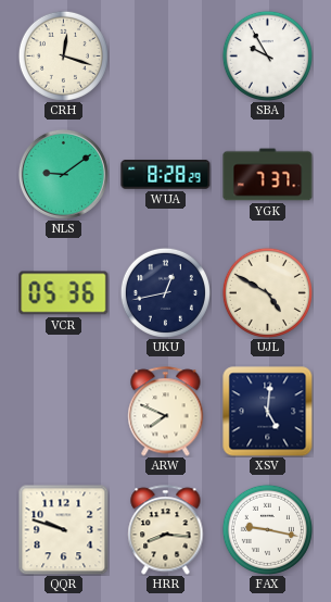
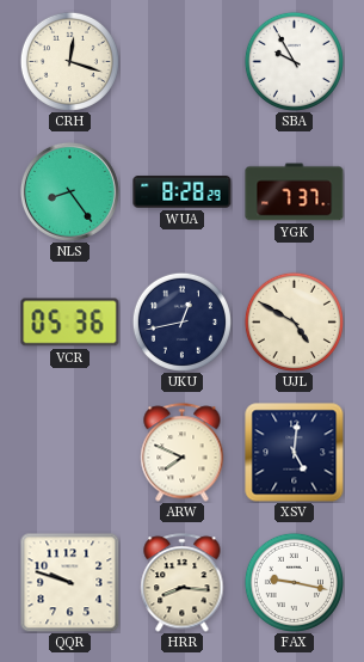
NLS: 9:09 -> 8:24
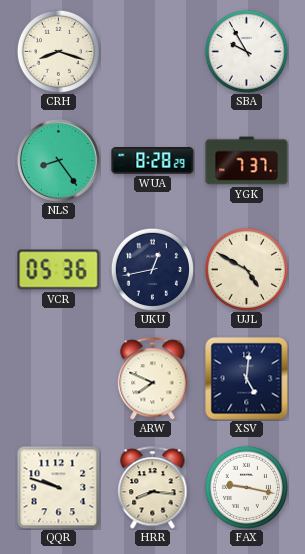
CRH: 12:18 -> 8:18
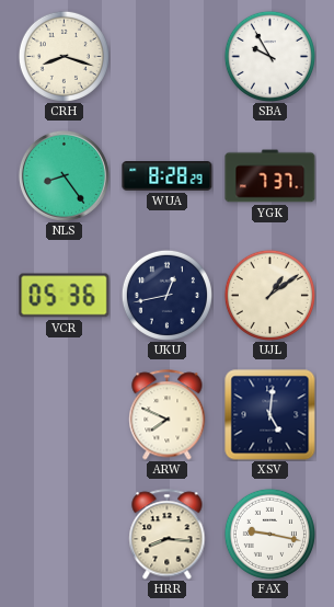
UJL: 4:50 -> 1:09
QQR: 9:48 -> none
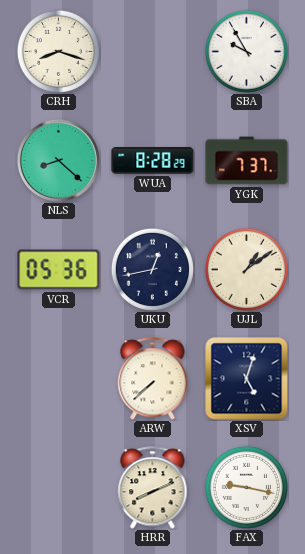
NLS: 8:24 -> 8:22
ARW: 7:49 -> 7:38
XSV: 5:01 -> 5:03
HRR: 8:16 -> 8:11
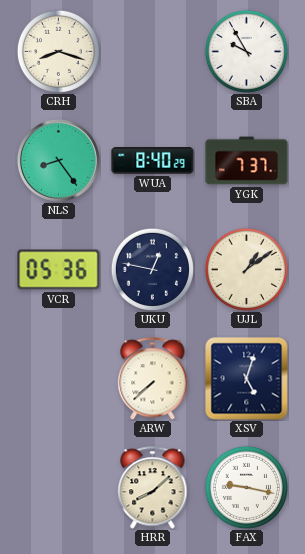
NLS: 8:22 -> 8:24
WUA: 8:28 -> 8:40
UKU: 12:43 -> 12:47
HRR: 8:11 -> 8:08
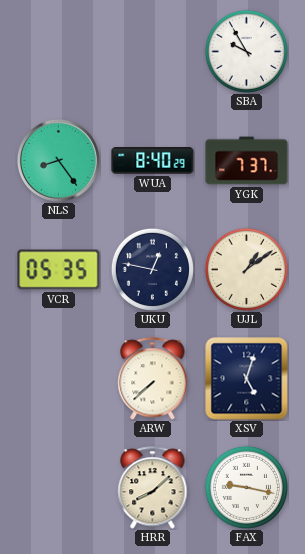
CRH: 8:18 -> none
VCR: 05:36 -> 05:35
